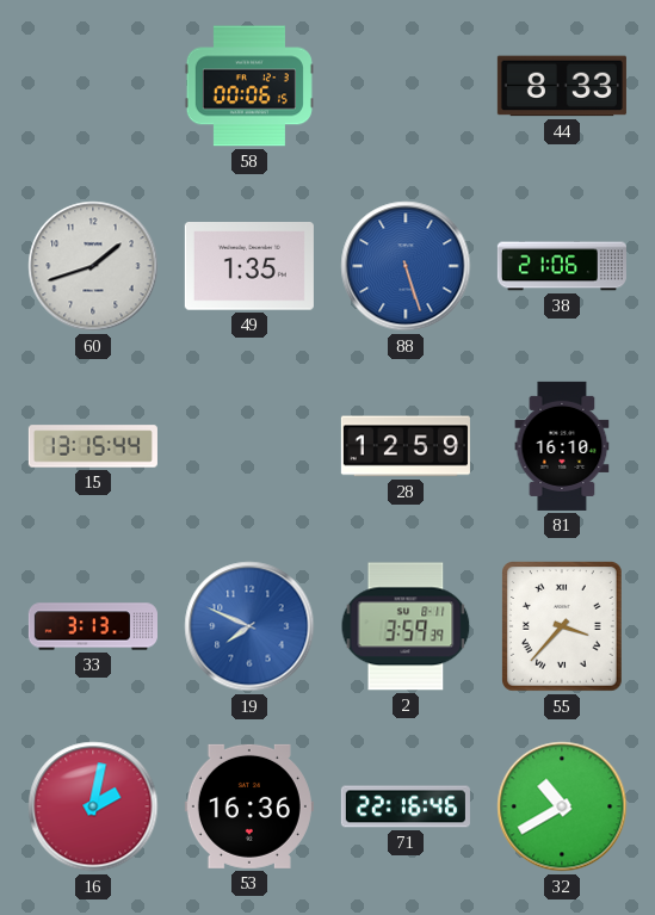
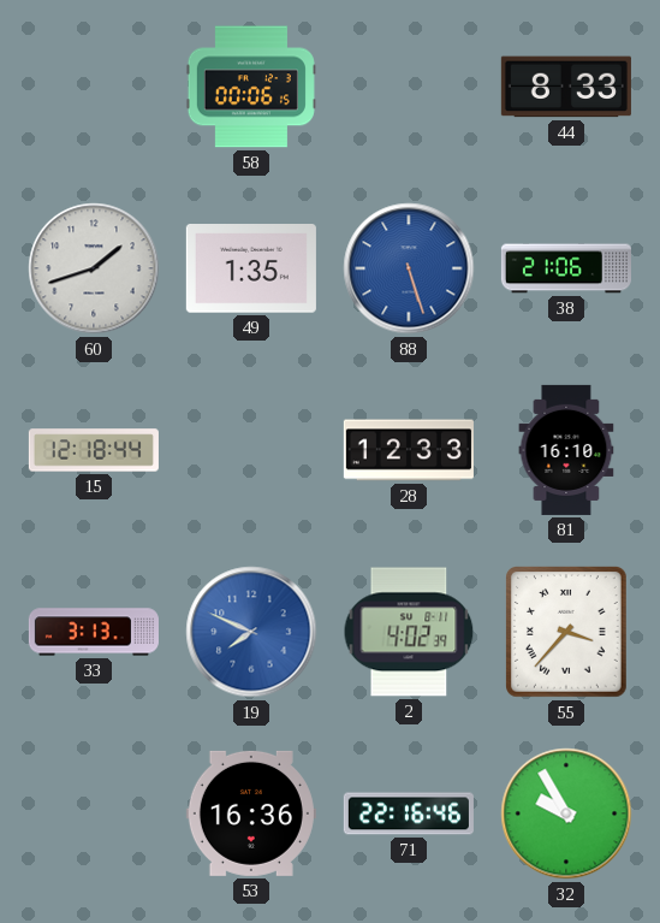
15: 13:15 -> 12:18
28: 12:59 -> 12:33
2: 3:59 -> 4:02
16: 2:02 -> none
32: 10:40 -> 9:55
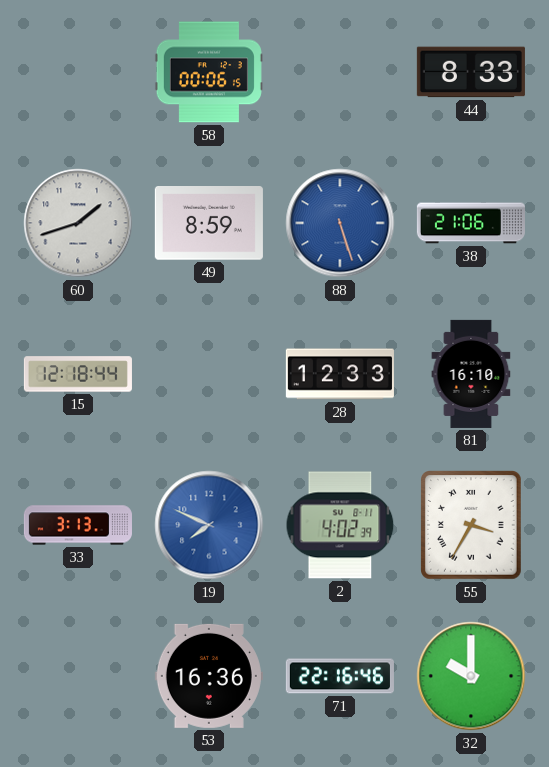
49: 1:35 -> 8:59
55: 3:37 -> 3:35
32: 9:55 -> 10:00
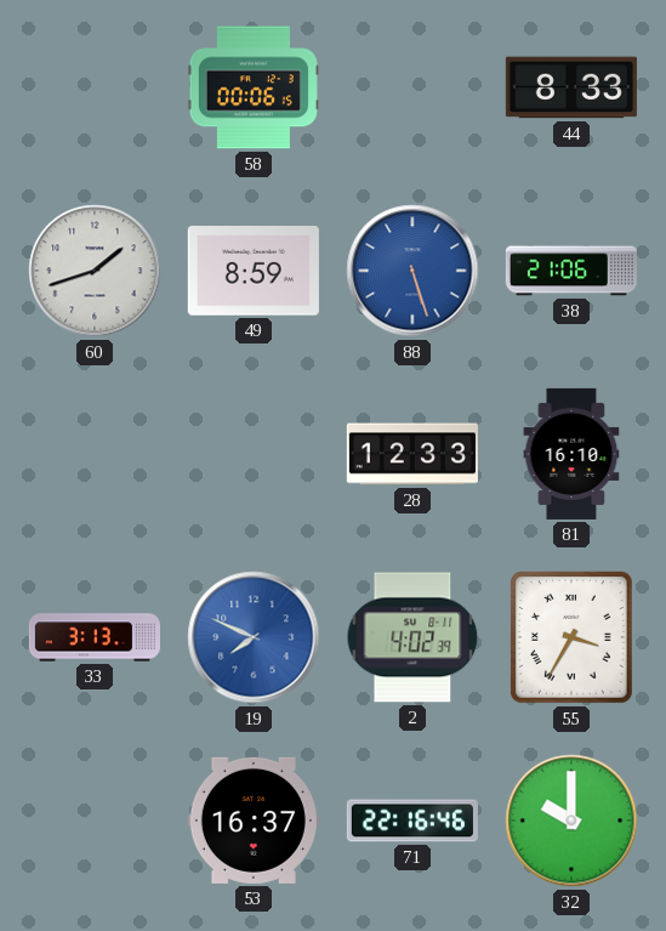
15: 12:18 -> none
53: 16:36 -> 16:37
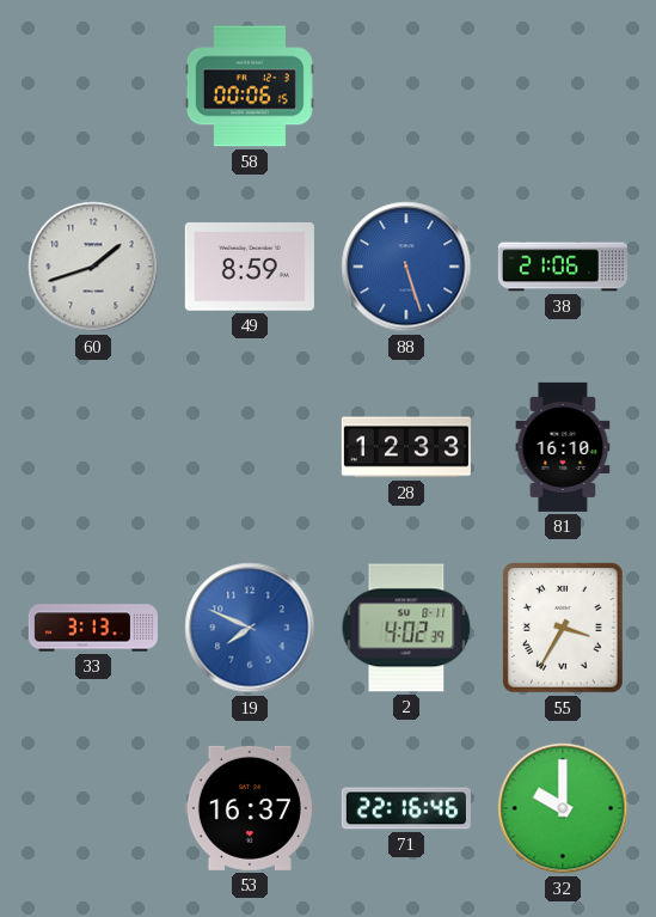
44: 8:33 -> none
